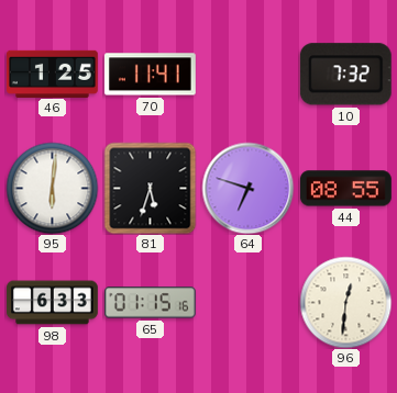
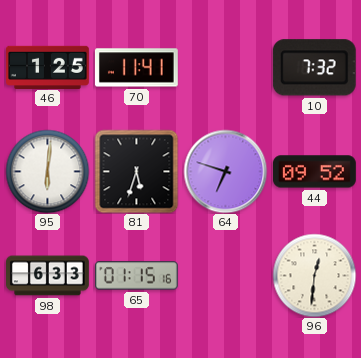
44: 08:55 -> 09:52
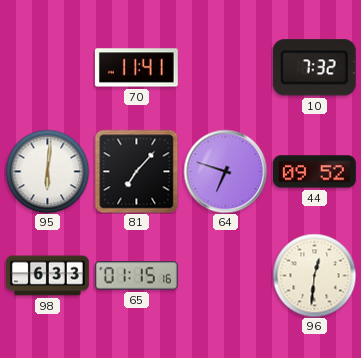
46: 1:25 -> none
81: 5:33 -> 7:07
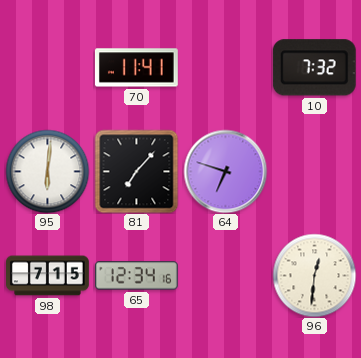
44: 09:52 -> none
98: 6:33 -> 7:15
65: 01:15 -> 12:34
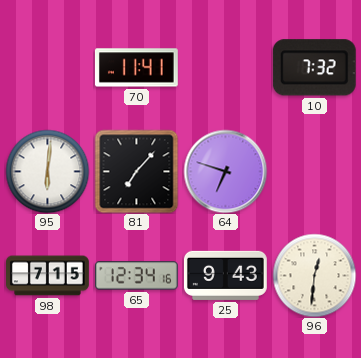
25: none -> 9:43
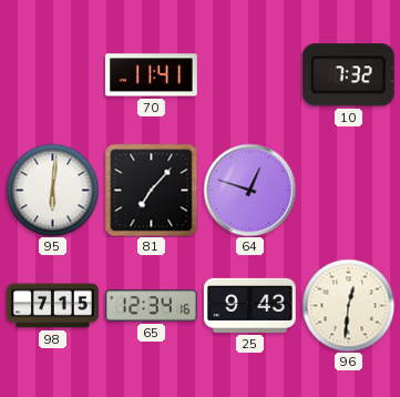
64: 6:48 -> 12:48
